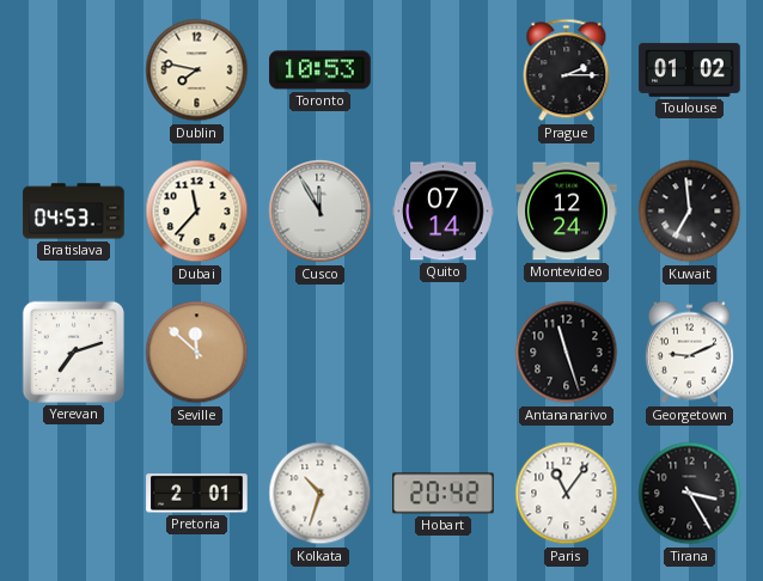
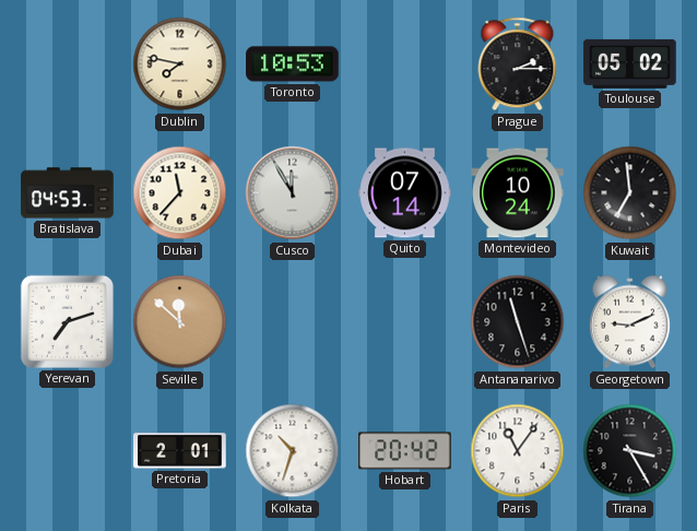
Toulouse: 01:02 -> 05:02
Montevideo: 12:24 -> 10:24
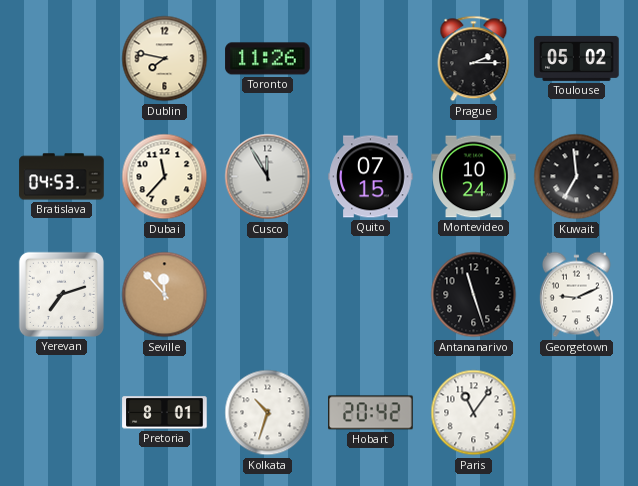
Toronto: 10:53 -> 11:26
Quito: 07:14 -> 07:15
Seville: 11:52 -> 11:53
Pretoria: 2:01 -> 8:01
Tirana: 3:25 -> none
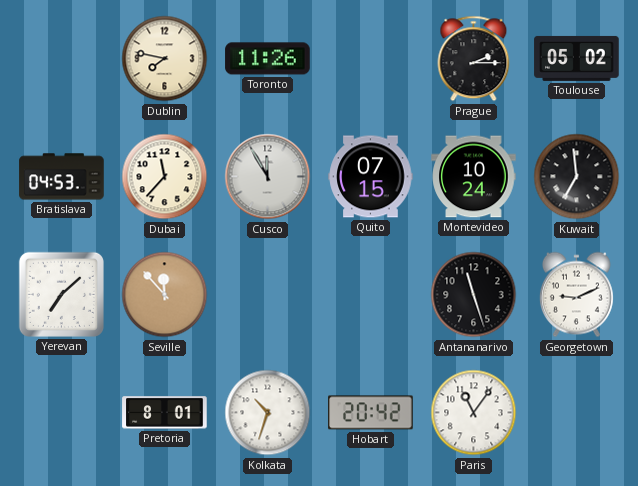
Yerevan: 7:12 -> 7:08
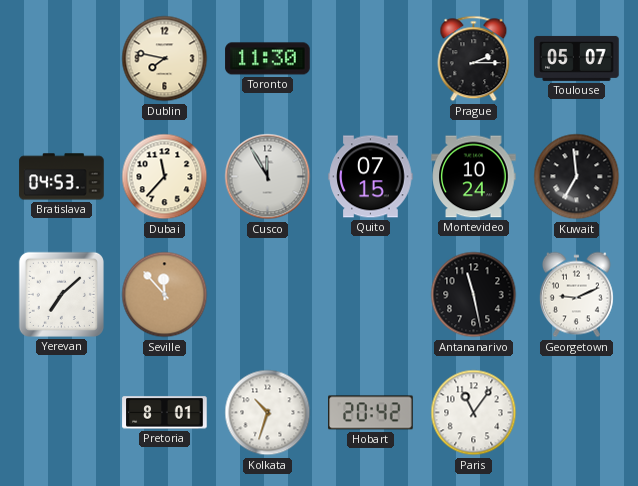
Toronto: 11:26 -> 11:30
Toulouse: 05:02 -> 05:07
Antananarivo: 11:27 -> 11:28
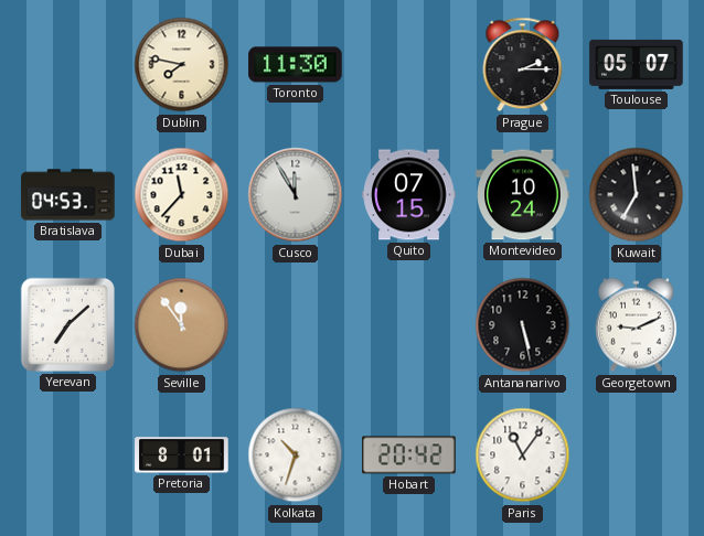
Seville: 11:53 -> 11:54
Antananarivo: 11:28 -> 5:28
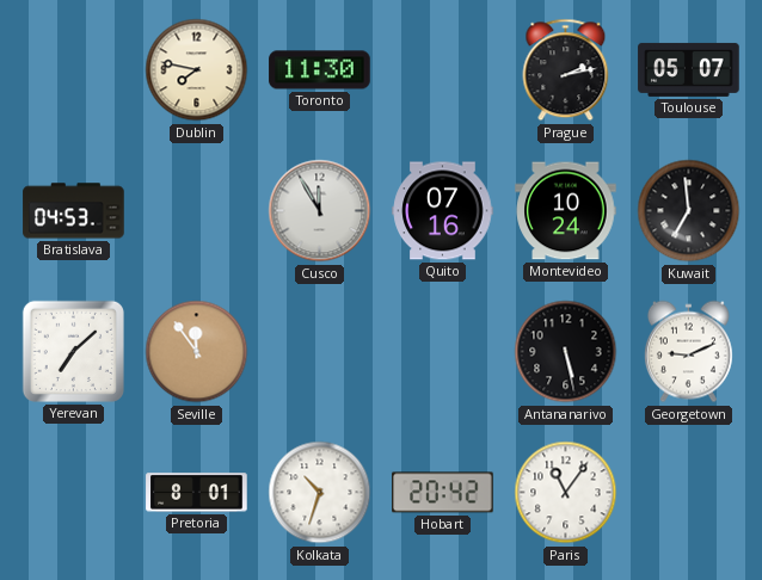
Prague: 2:15 -> 2:13
Dubai: 11:37 -> none
Quito: 07:15 -> 07:16
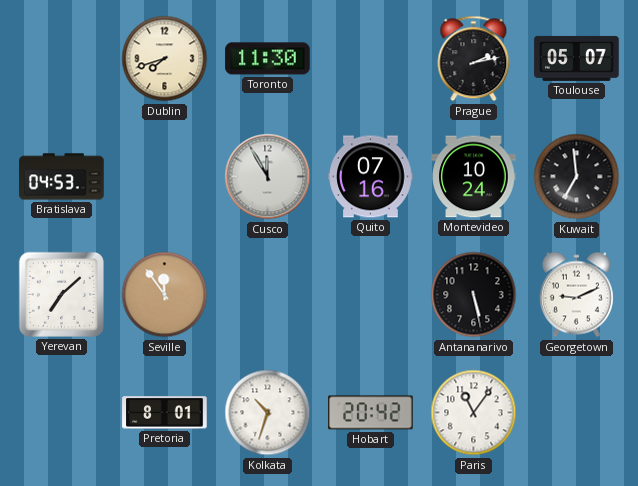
Dublin: 7:47 -> 7:42
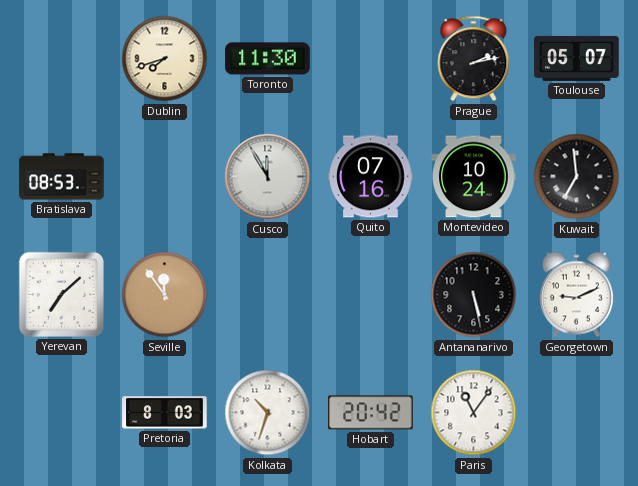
Bratislava: 04:53 -> 08:53
Pretoria: 8:01 -> 8:03
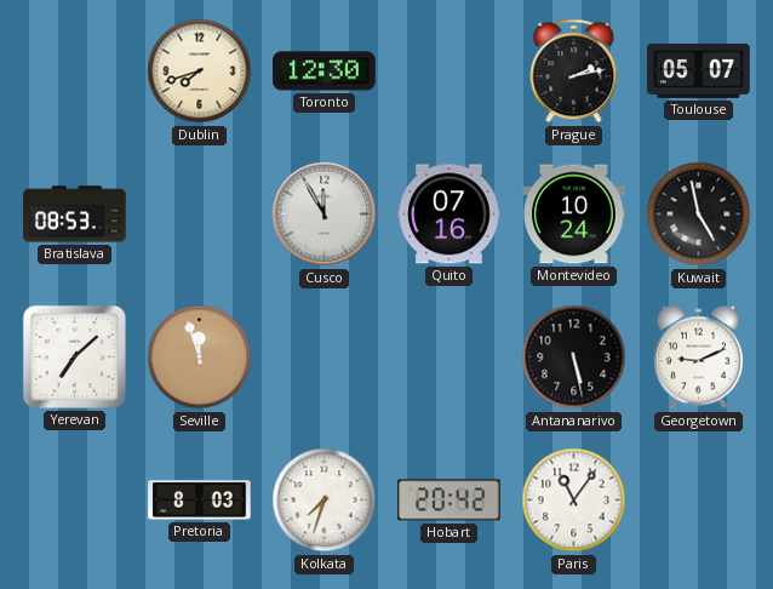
Toronto: 11:30 -> 12:30
Kuwait: 6:59 -> 4:58
Seville: 11:54 -> 11:57
Kolkata: 10:33 -> 7:33
